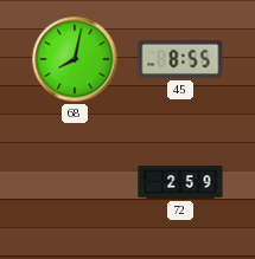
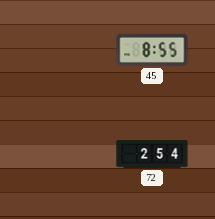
68: 8:02 -> none
72: 2:59 -> 2:54
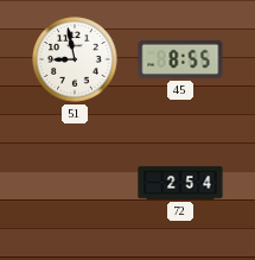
51: none -> 8:58
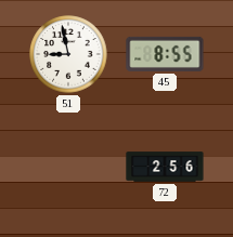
72: 2:54 -> 2:56
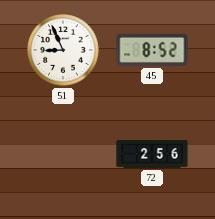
51: 8:58 -> 8:56
45: 8:55 -> 8:52
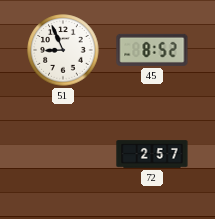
72: 2:56 -> 2:57
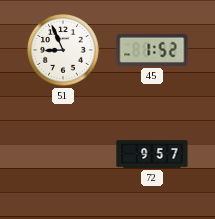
45: 8:52 -> 1:52
72: 2:57 -> 9:57
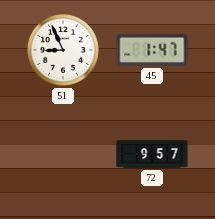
45: 1:52 -> 1:47
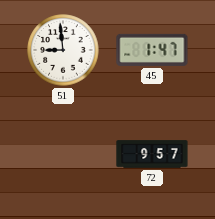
51: 8:56 -> 8:59
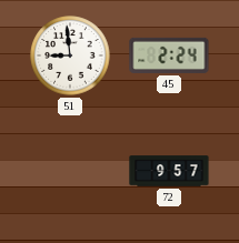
45: 1:47 -> 2:24
